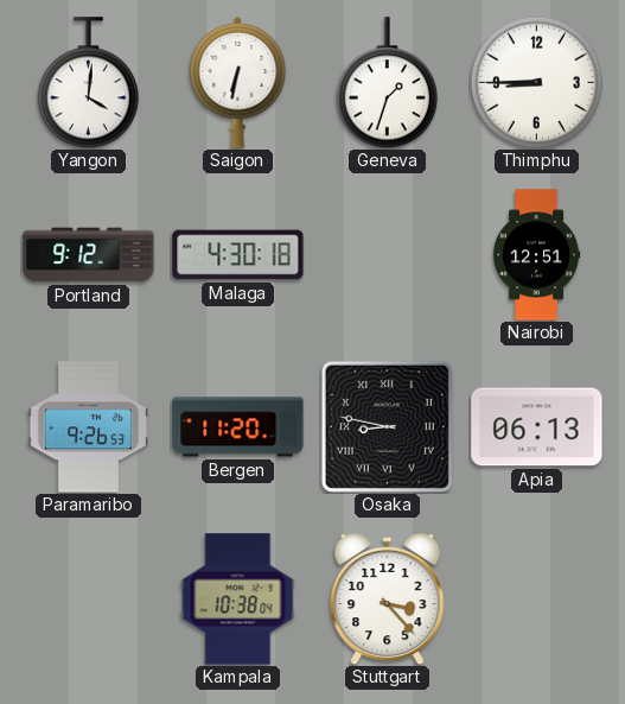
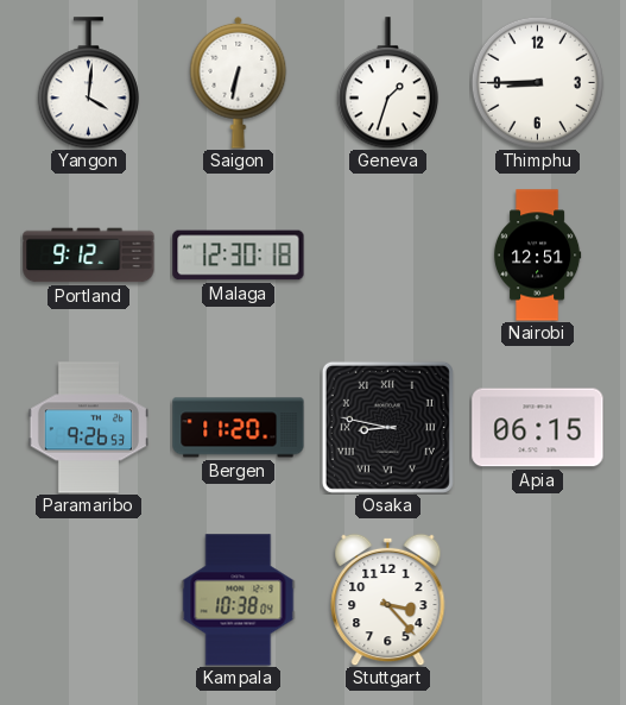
Malaga: 4:30 -> 12:30
Apia: 06:13 -> 06:15
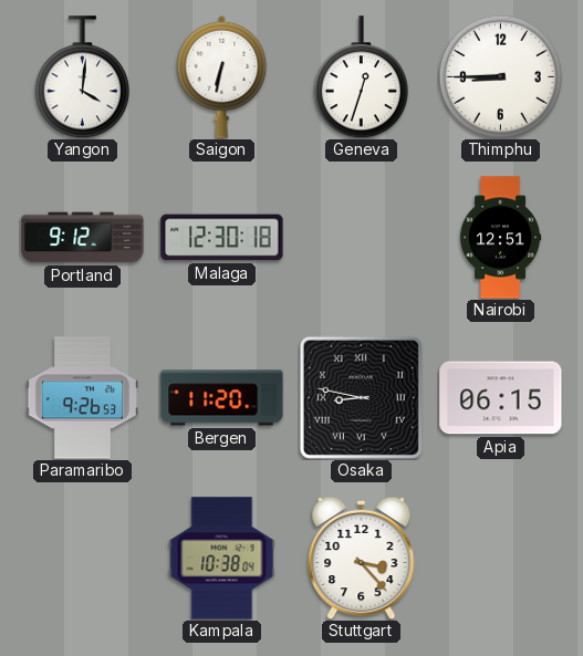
Geneva: 1:33 -> 12:33
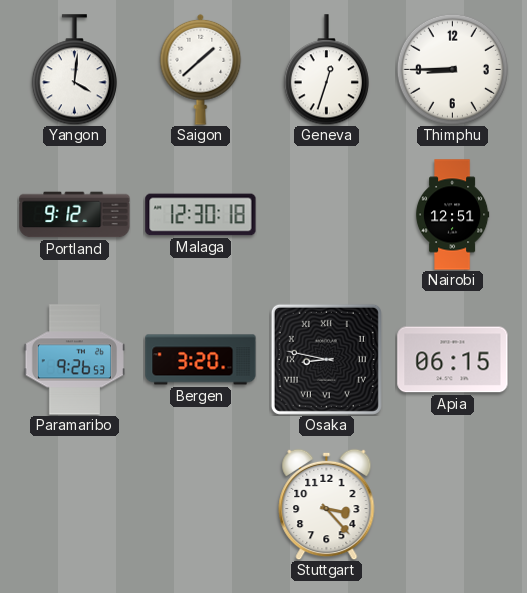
Saigon: 6:32 -> 1:38
Bergen: 11:20 -> 3:20
Kampala: 10:38 -> none
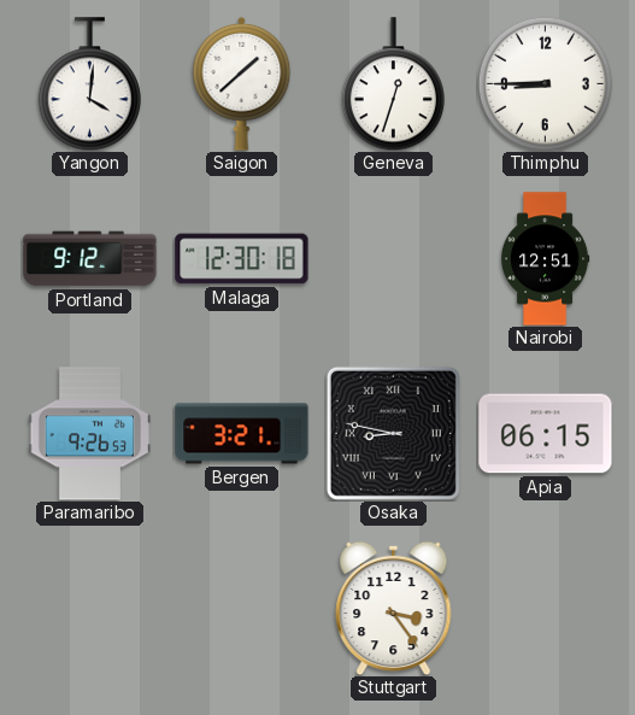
Bergen: 3:20 -> 3:21
Stuttgart: 3:23 -> 3:24
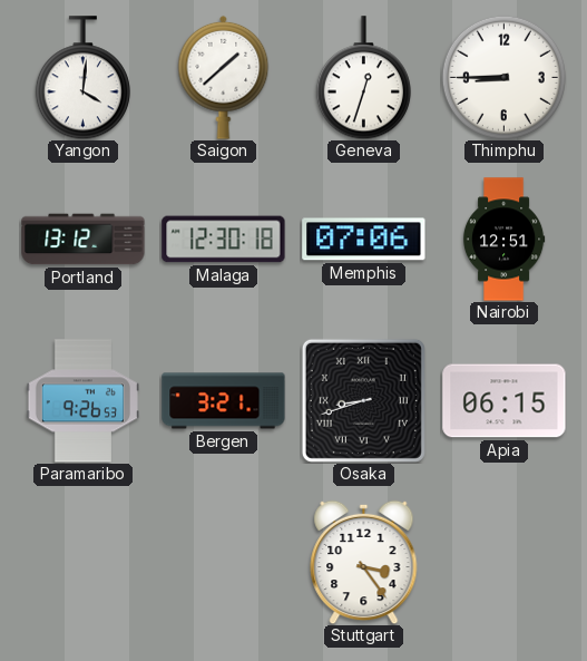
Portland: 9:12 -> 13:12
Memphis: none -> 07:06
Osaka: 8:47 -> 8:42
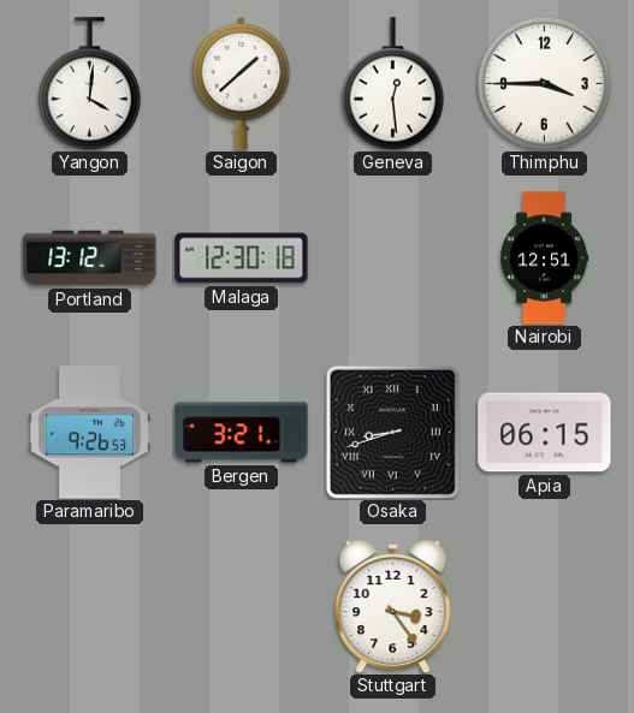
Geneva: 12:33 -> 12:29
Thimphu: 8:45 -> 3:45
Memphis: 07:06 -> none
